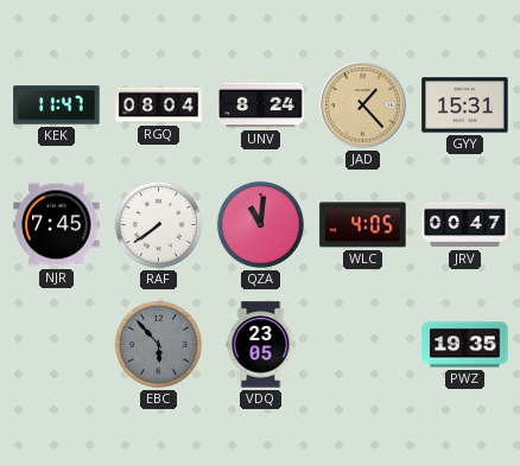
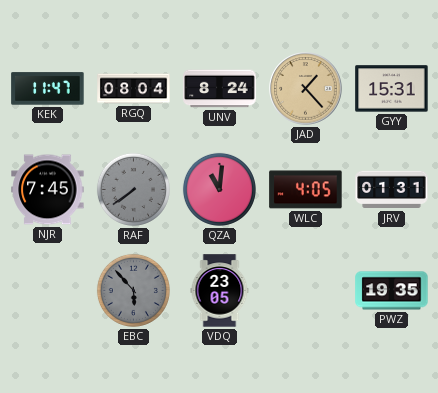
RAF dial: white -> grey
JRV: 00:47 -> 01:31
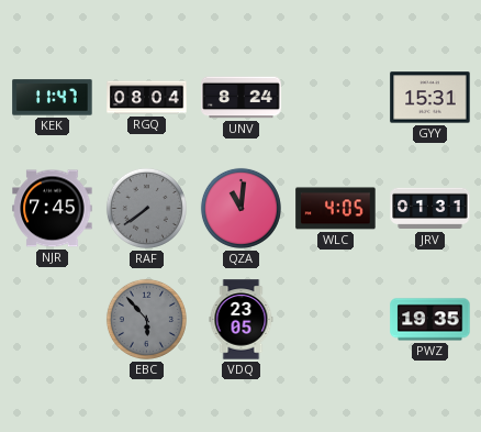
JAD: 1:23 -> none
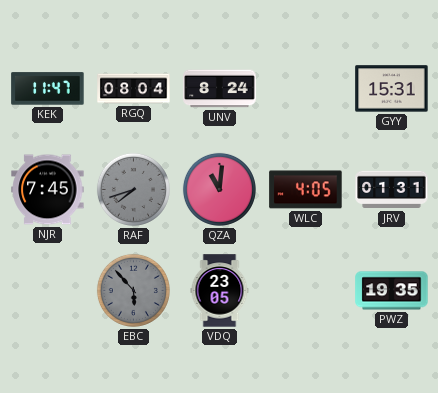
RAF: 7:39 -> 7:42
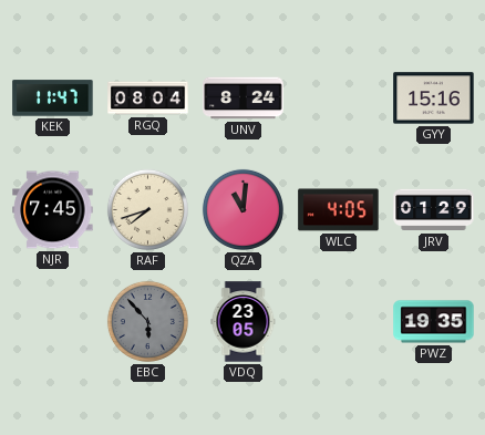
GYY: 15:31 -> 15:16
RAF dial: grey -> cream
JRV: 01:31 -> 01:29
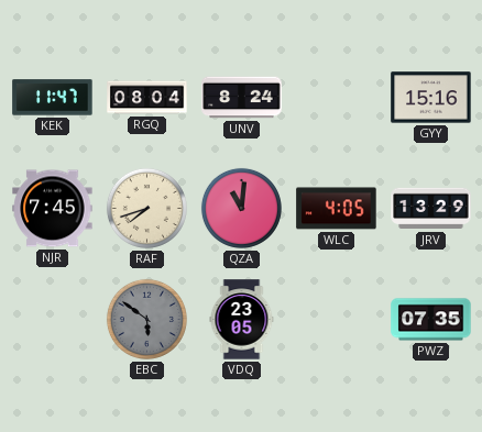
JRV: 01:29 -> 13:29
EBC: 5:53 -> 5:51
PWZ: 19:35 -> 07:35
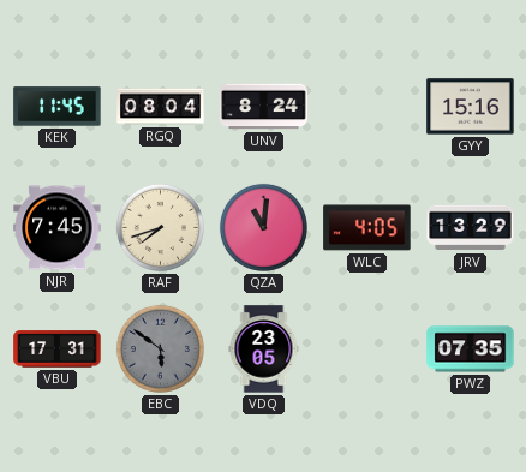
KEK: 11:47 -> 11:45
VBU: none -> 17:31
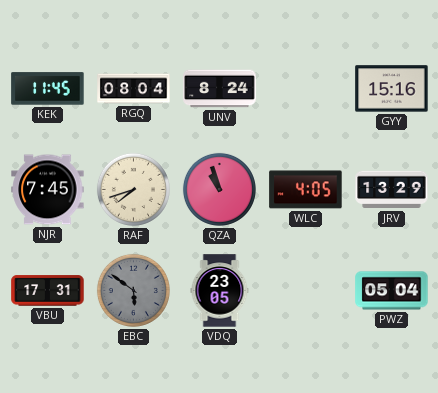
QZA: 11:01 -> 10:57
PWZ: 07:35 -> 05:04
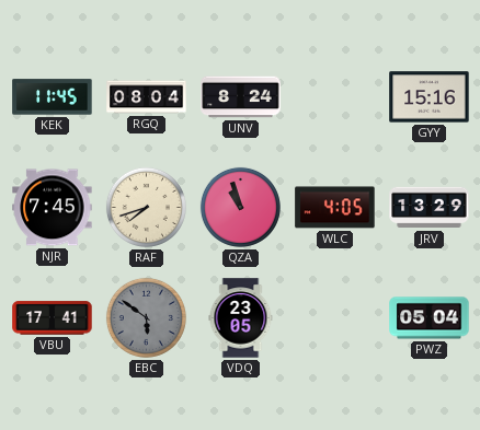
VBU: 17:31 -> 17:41
